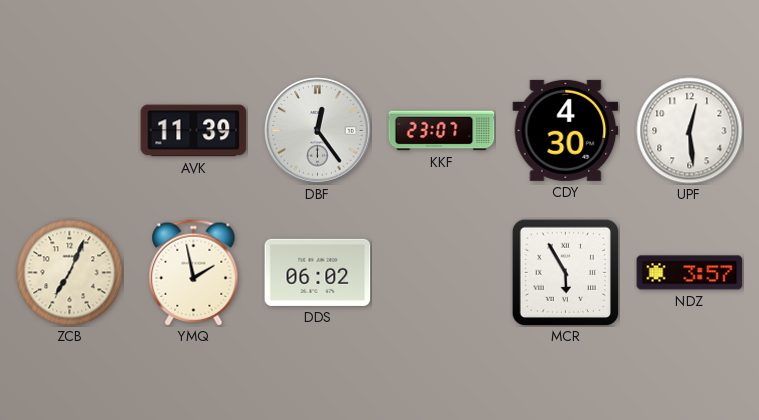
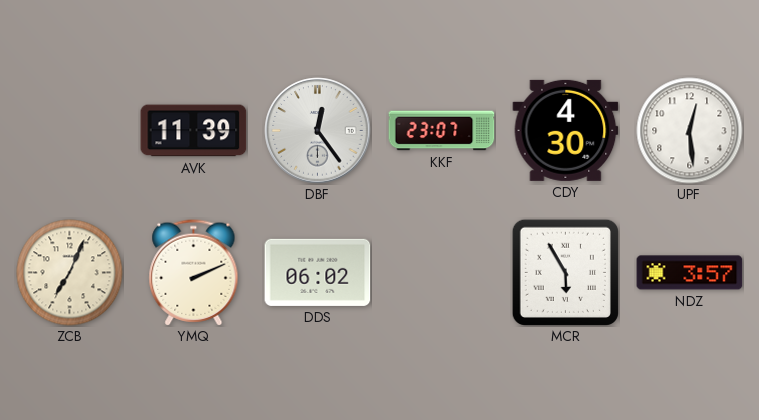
YMQ: 1:58 -> 2:11
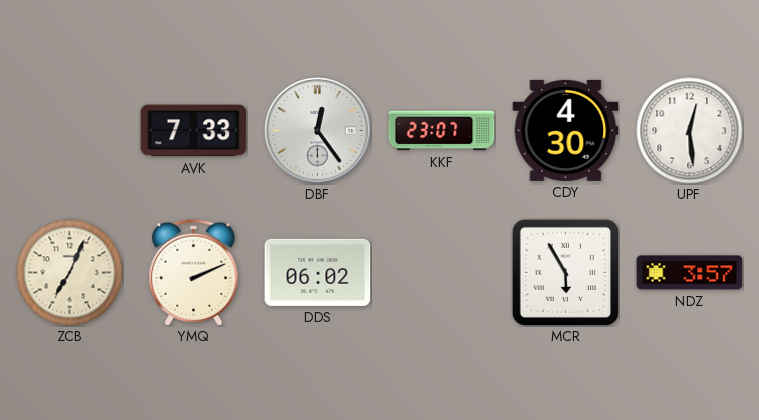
AVK: 11:39 -> 7:33
